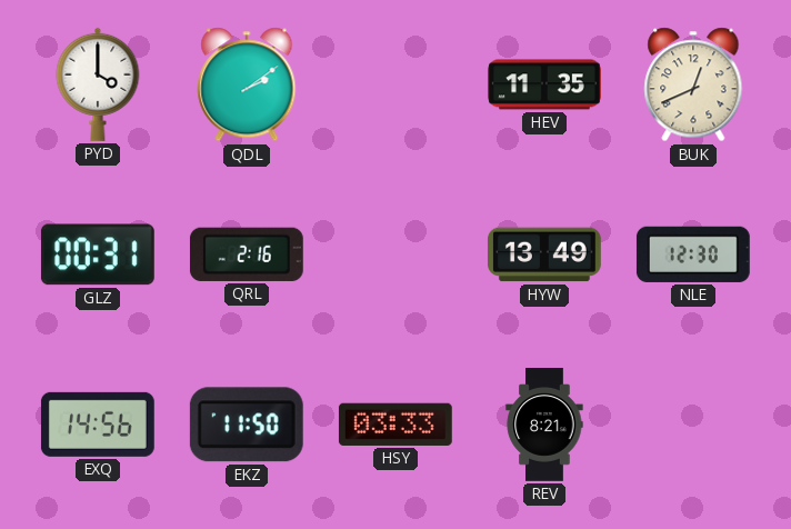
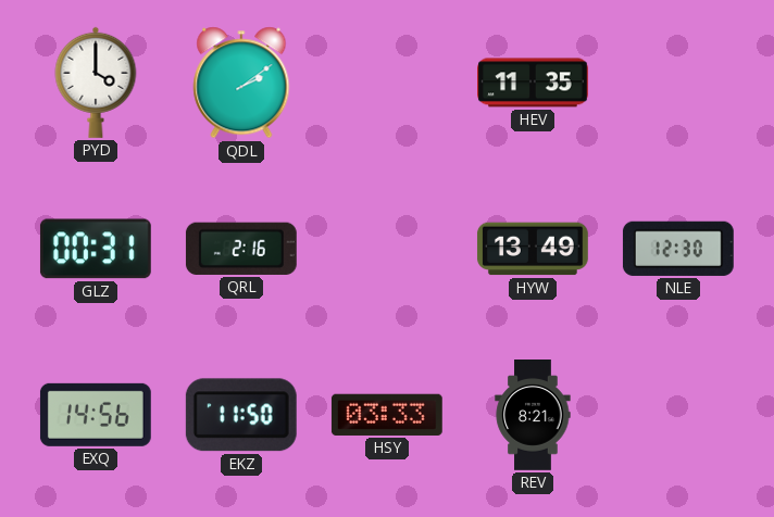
BUK: 12:41 -> none
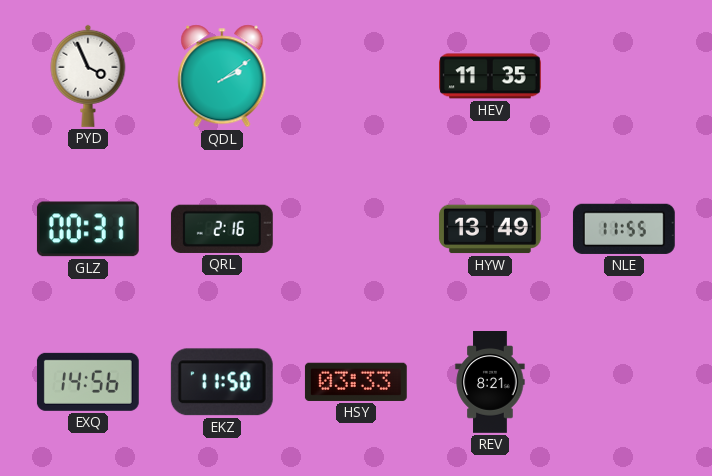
PYD: 4:00 -> 3:56
NLE: 12:30 -> 11:55
